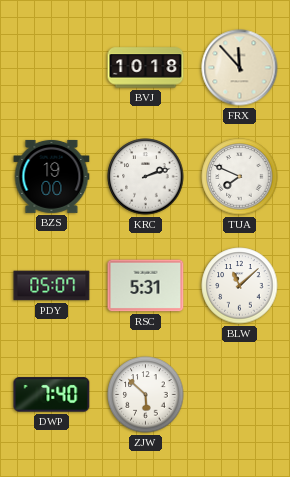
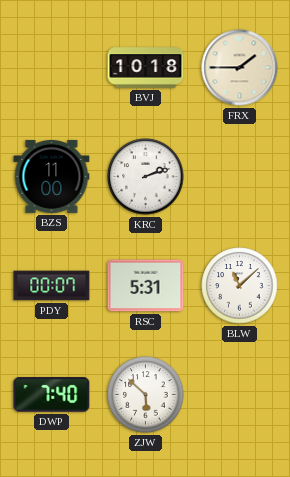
FRX: 11:53 -> 1:45
BZS: 19:00 -> 11:00
TUA: 7:49 -> none
PDY: 05:07 -> 00:07
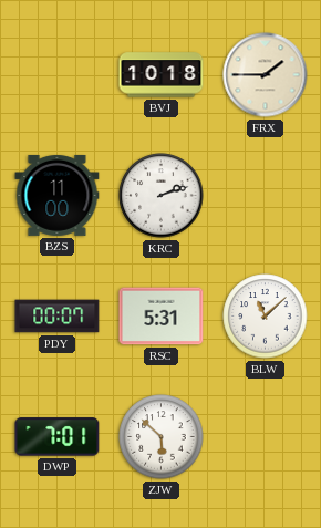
DWP: 7:40 -> 7:01
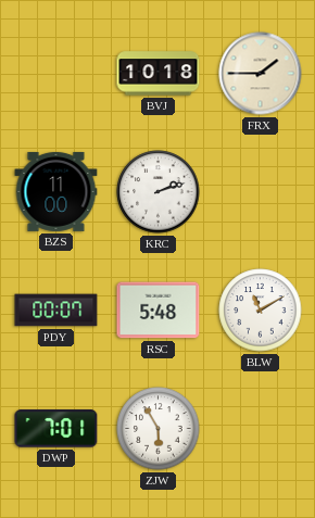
RSC: 5:31 -> 5:48
BLW: 11:08 -> 11:10
ZJW: 5:52 -> 5:55
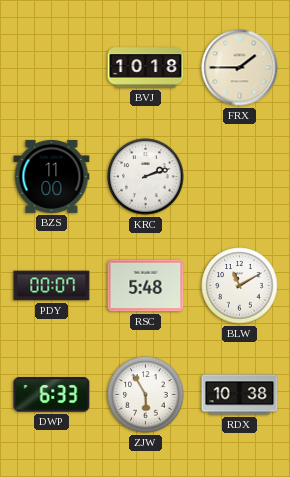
DWP: 7:01 -> 6:33
RDX: none -> 10:38
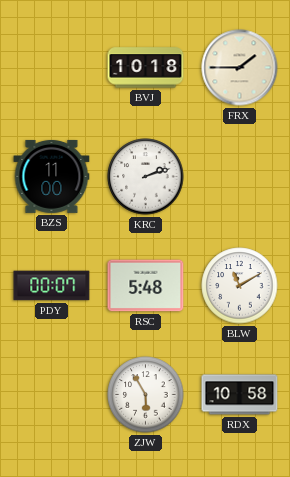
DWP: 6:33 -> none
RDX: 10:38 -> 10:58
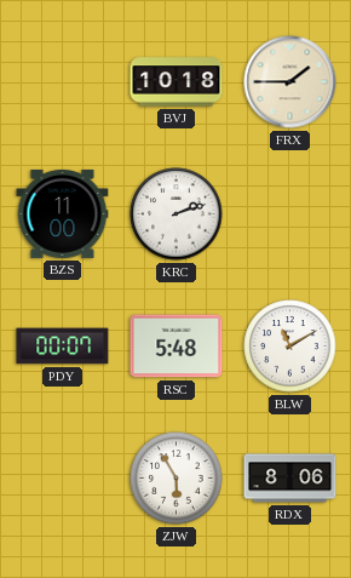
RDX: 10:58 -> 8:06
